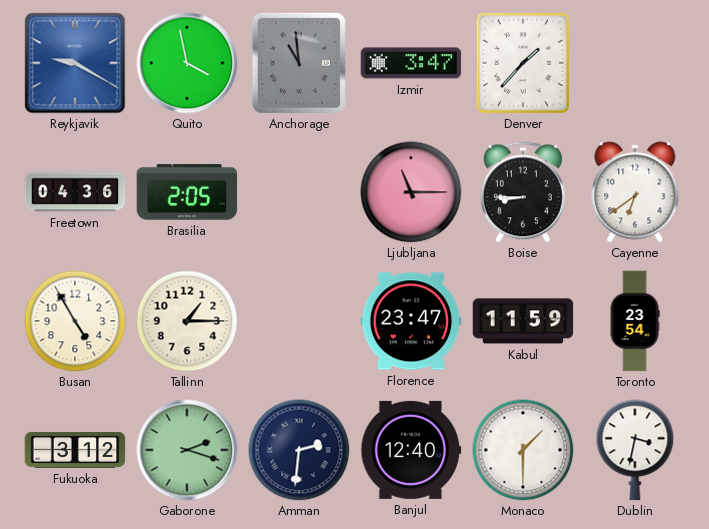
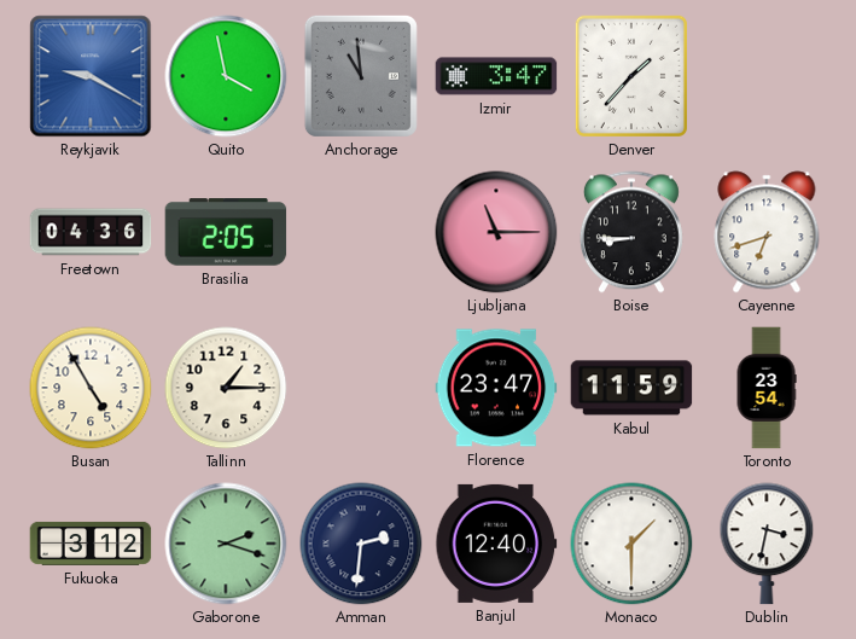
Cayenne: 6:39 -> 6:42
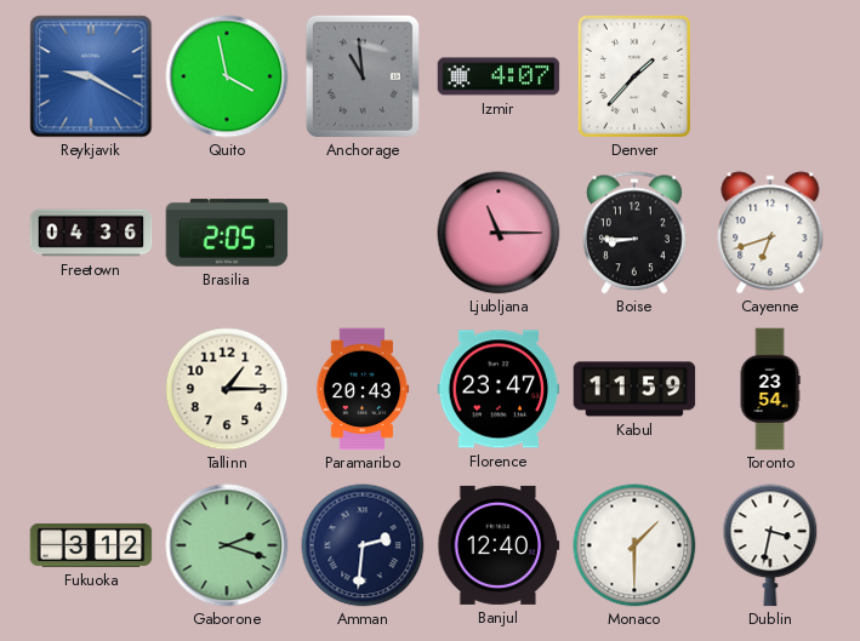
Izmir: 3:47 -> 4:07
Busan: 4:55 -> none
Paramaribo: none -> 20:43
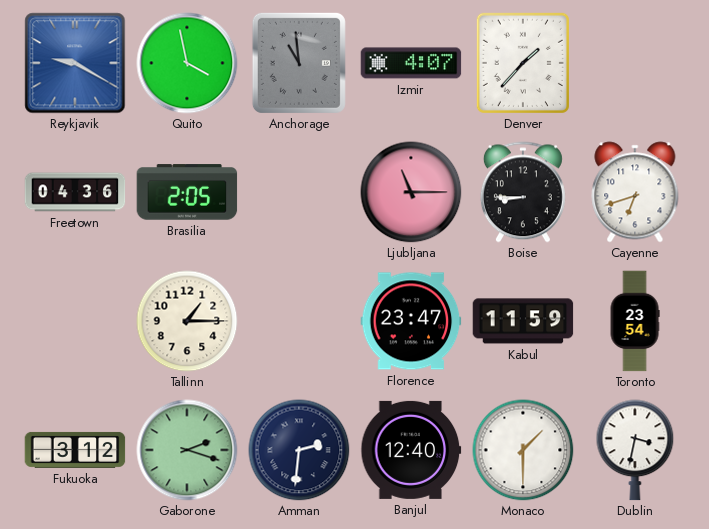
Paramaribo: 20:43 -> none
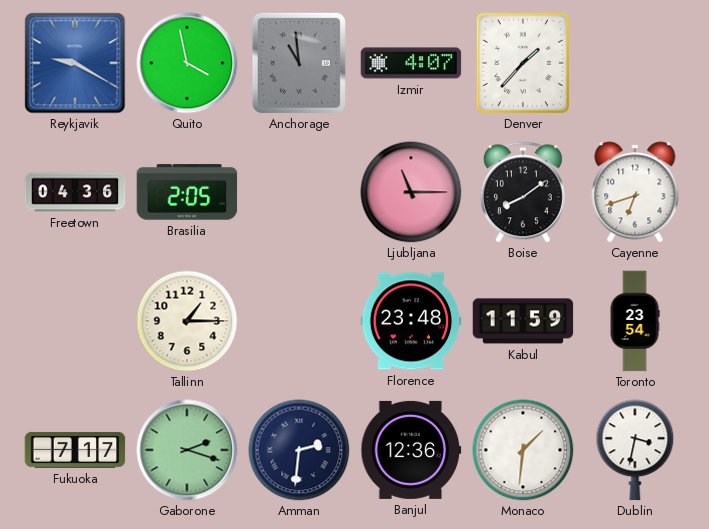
Boise: 8:45 -> 8:09
Florence: 23:47 -> 23:48
Fukuoka: 3:12 -> 7:17
Banjul: 12:40 -> 12:36
Monaco: 1:30 -> 1:31
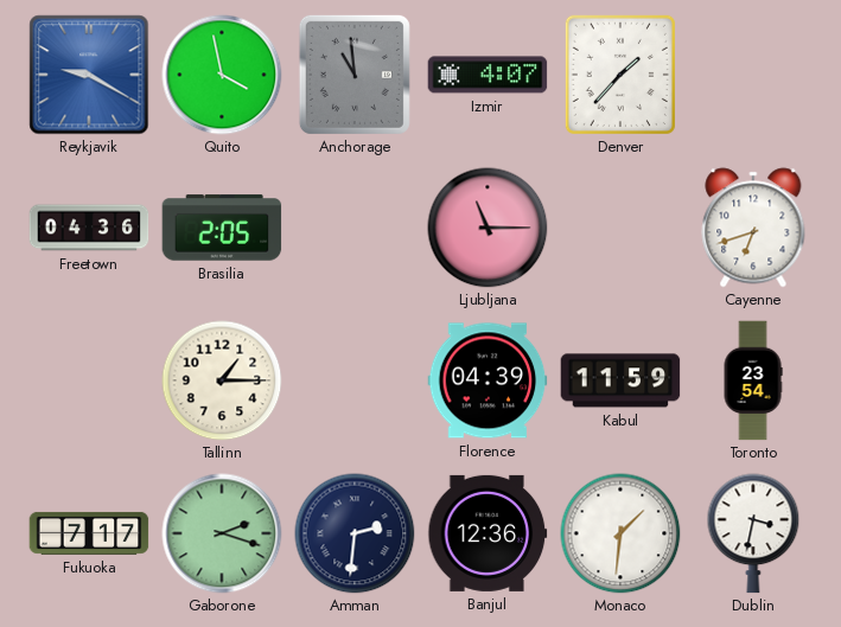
Boise: 8:09 -> none
Florence: 23:48 -> 04:39
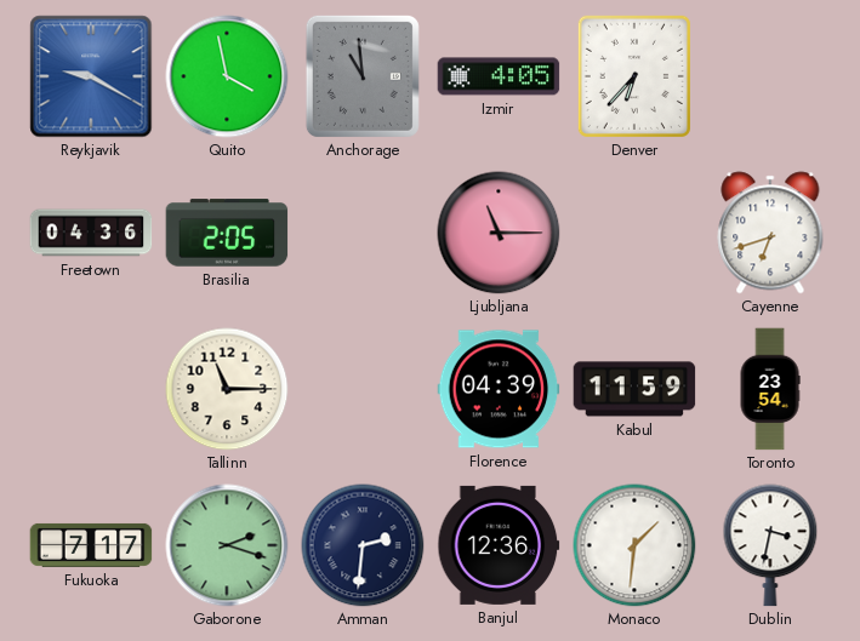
Izmir: 4:07 -> 4:05
Denver: 1:37 -> 6:37
Tallinn: 1:15 -> 11:15
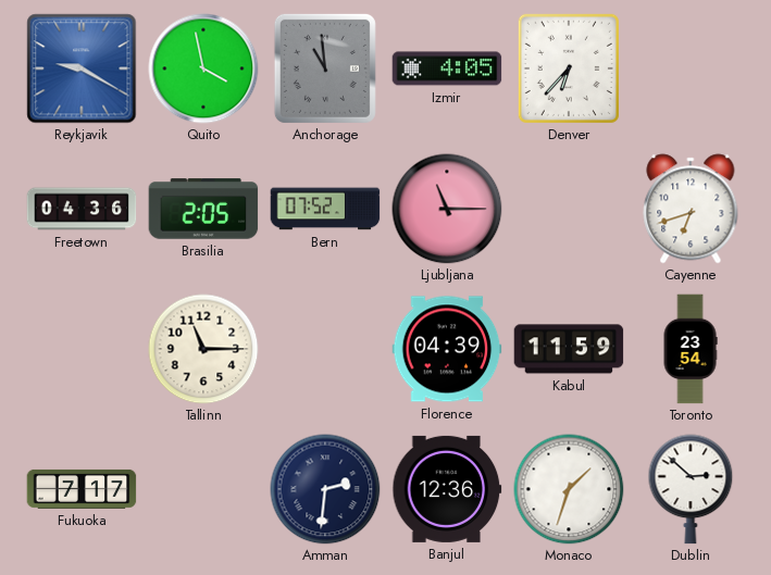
Bern: none -> 07:52
Gaborone: 2:18 -> none
Monaco: 1:31 -> 1:33
Dublin: 3:32 -> 2:52
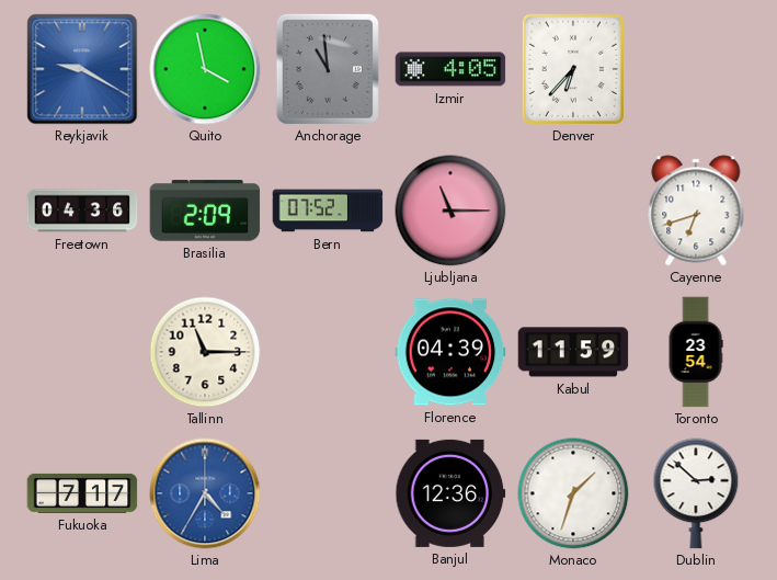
Brasilia: 2:05 -> 2:09
Lima: none -> 4:35
Amman: 2:31 -> none
